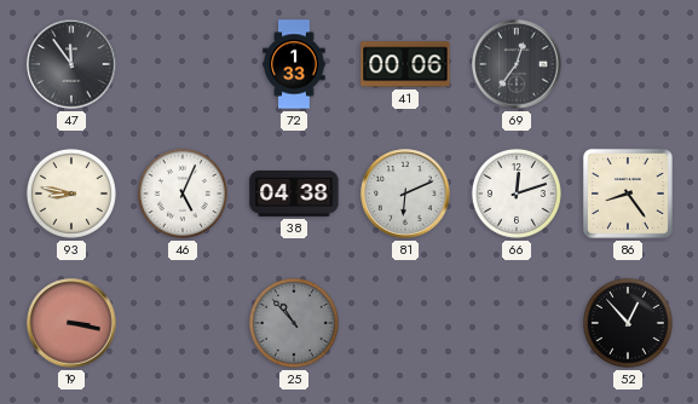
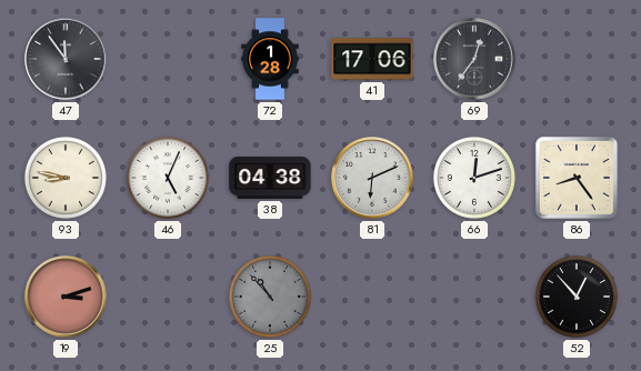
72: 1:33 -> 1:28
41: 00:06 -> 17:06
19: 3:17 -> 3:12
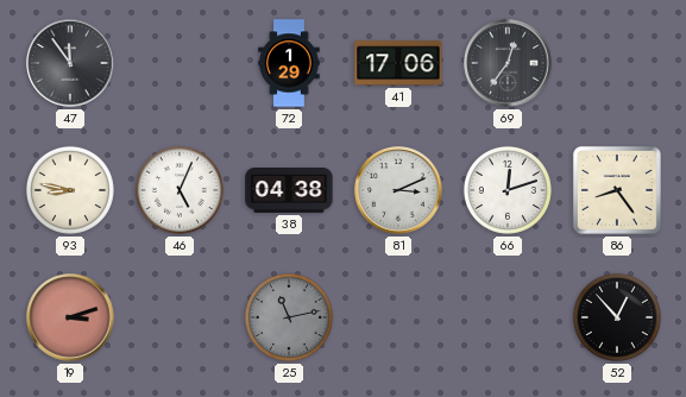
72: 1:28 -> 1:29
81: 6:11 -> 3:11
25: 10:53 -> 11:13
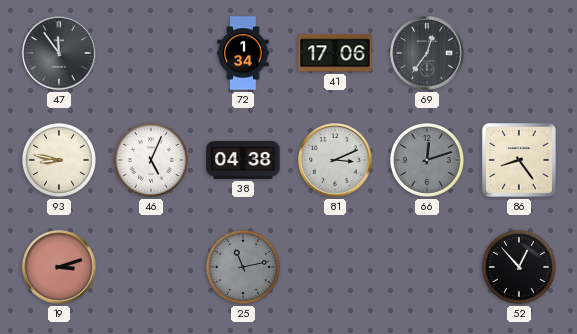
72: 1:29 -> 1:34
66 dial: white -> grey
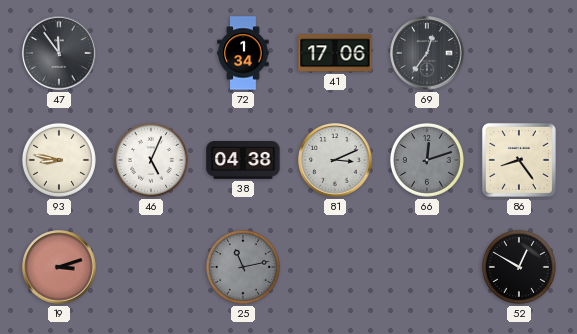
52: 12:53 -> 12:50
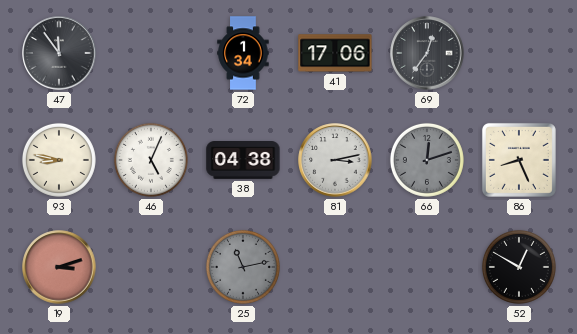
81: 3:11 -> 3:13
86: 8:24 -> 8:26
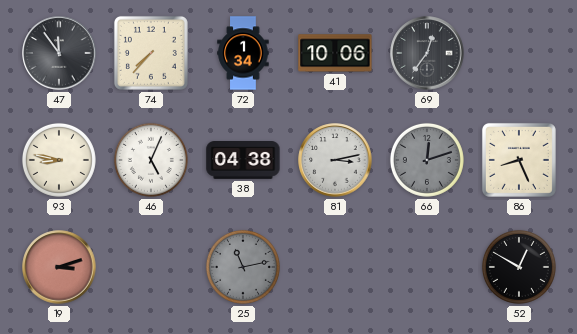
74: none -> 7:37
41: 17:06 -> 10:06
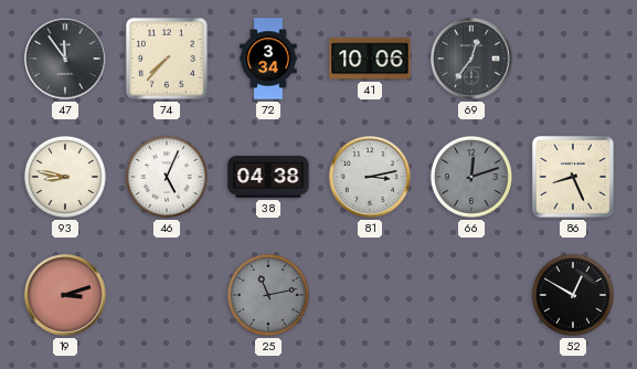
72: 1:34 -> 3:34
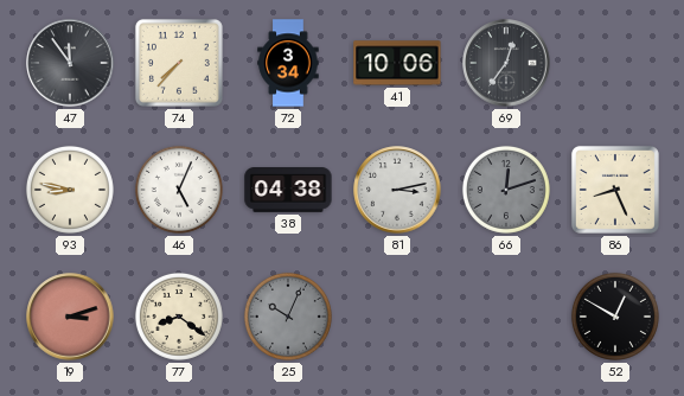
77: none -> 8:21
25: 11:13 -> 10:04
